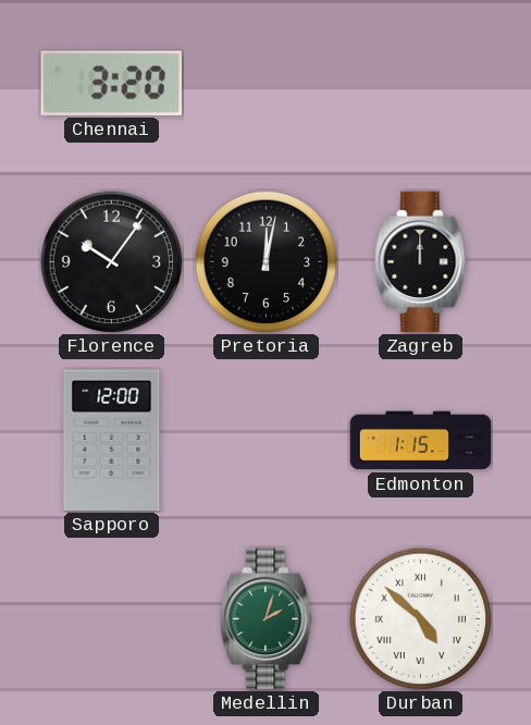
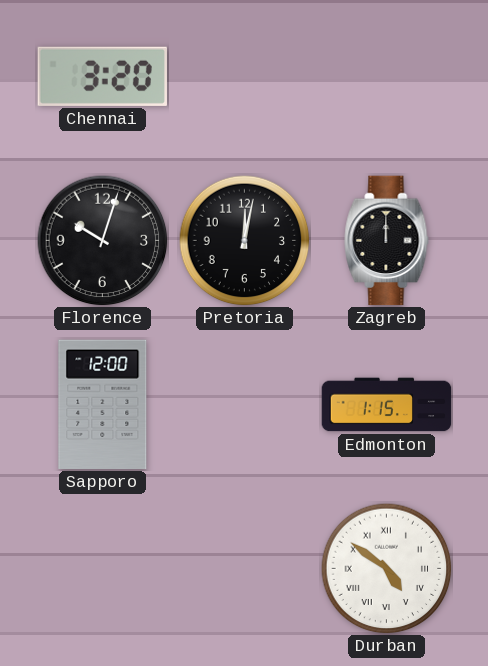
Florence: 10:06 -> 10:03
Medellin: 2:03 -> none
Durban: 4:52 -> 4:51
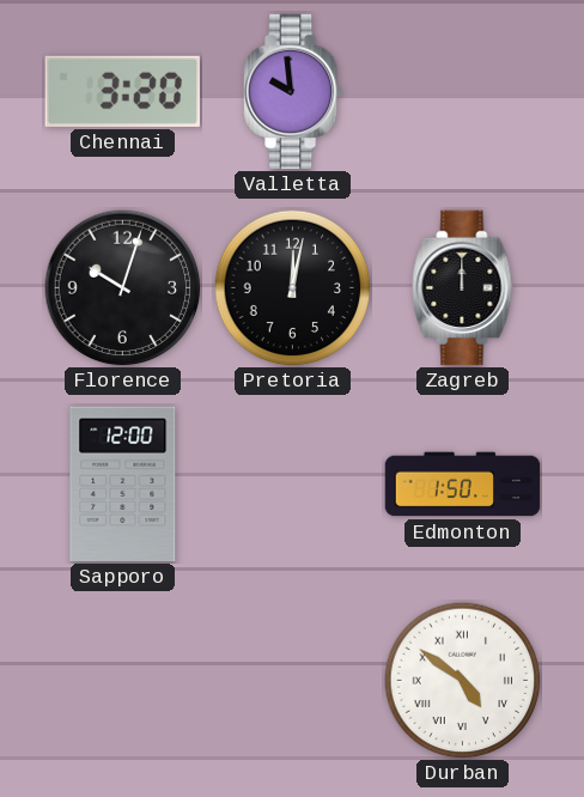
Valletta: none -> 9:59
Edmonton: 1:15 -> 1:50
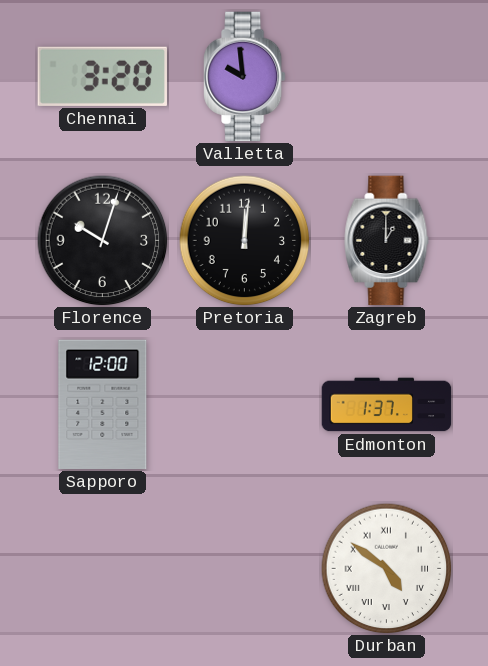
Pretoria: 12:02 -> 12:01
Zagreb: 12:00 -> 1:00
Edmonton: 1:50 -> 1:37
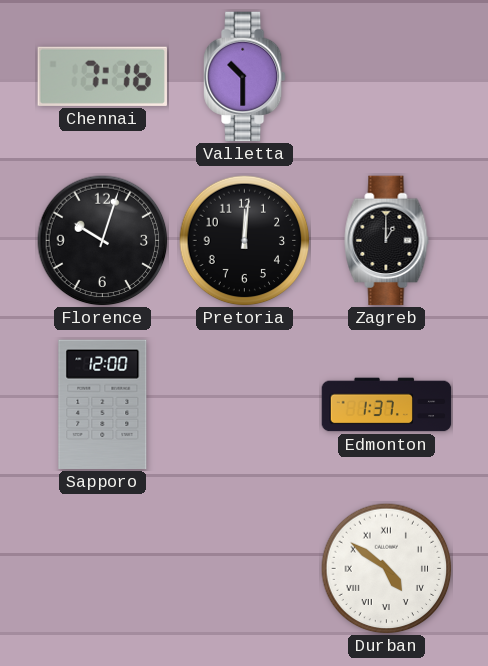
Chennai: 3:20 -> 7:16
Valletta: 9:59 -> 10:30
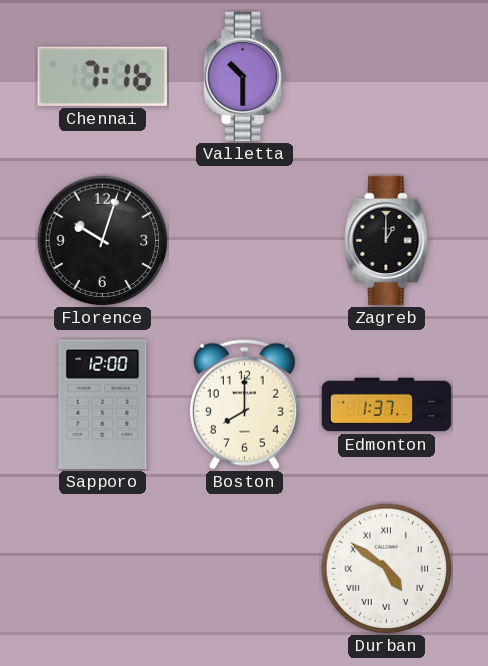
Pretoria: 12:01 -> none
Boston: none -> 8:00
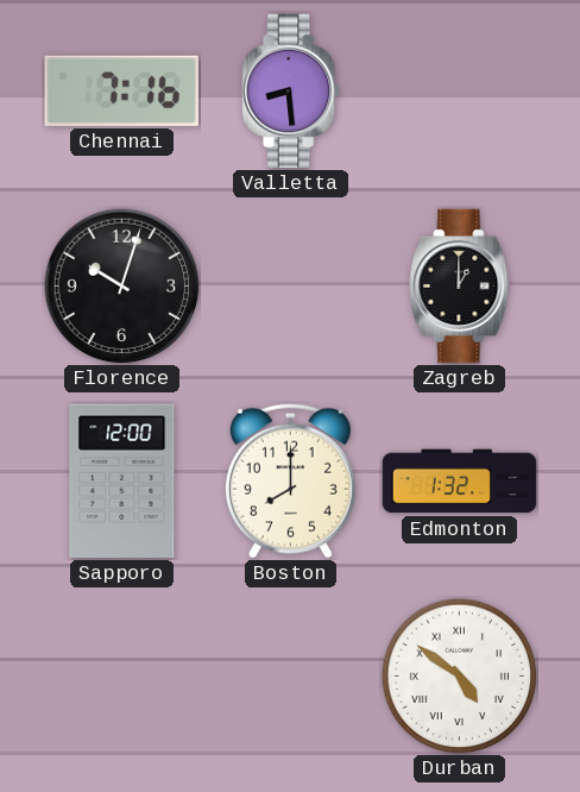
Valletta: 10:30 -> 8:29
Edmonton: 1:37 -> 1:32
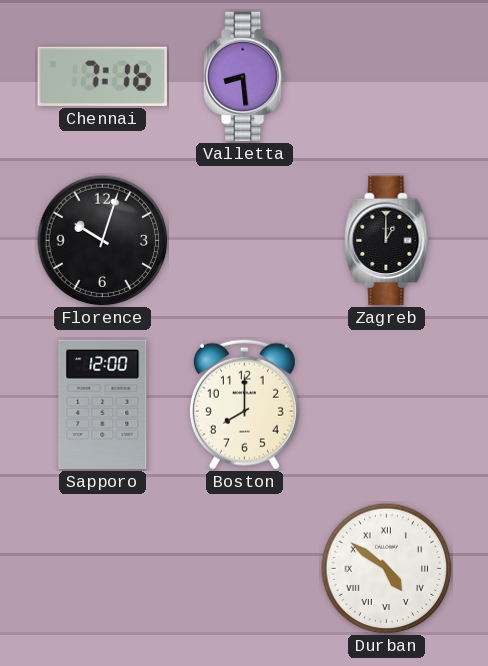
Edmonton: 1:32 -> none
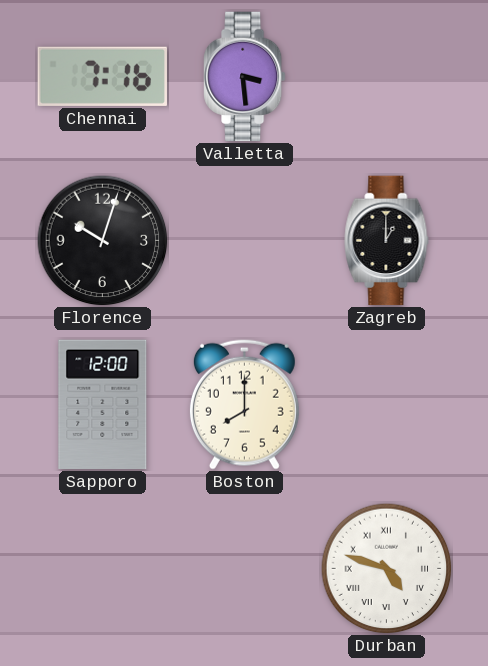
Valletta: 8:29 -> 3:29
Durban: 4:51 -> 4:48
